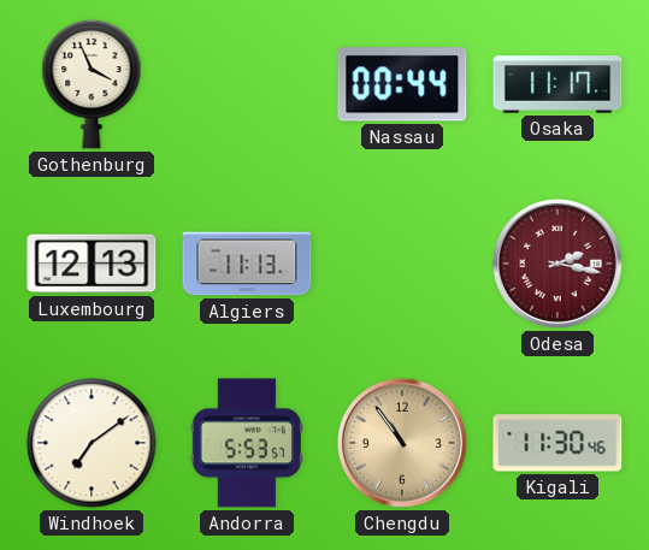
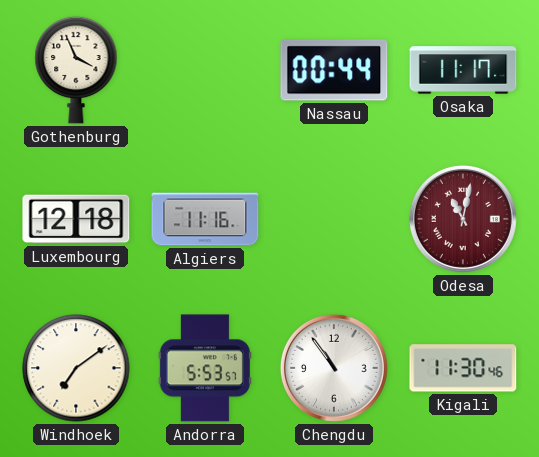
Luxembourg: 12:13 -> 12:18
Algiers: 11:13 -> 11:16
Odesa: 2:17 -> 11:02
Chengdu dial: champagne -> white
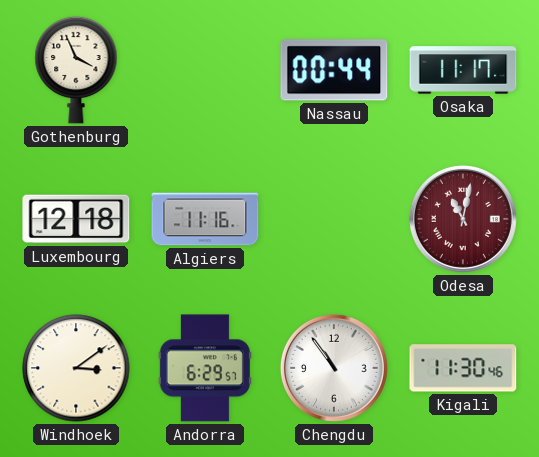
Windhoek: 7:09 -> 3:09
Andorra: 5:53 -> 6:29
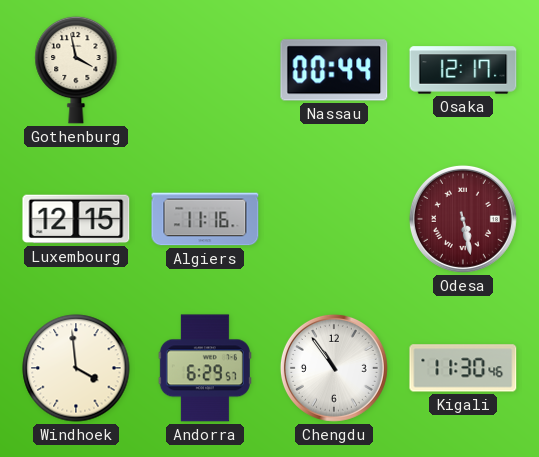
Gothenburg: 3:56 -> 3:58
Osaka: 11:17 -> 12:17
Luxembourg: 12:18 -> 12:15
Odesa: 11:02 -> 5:28
Windhoek: 3:09 -> 3:59
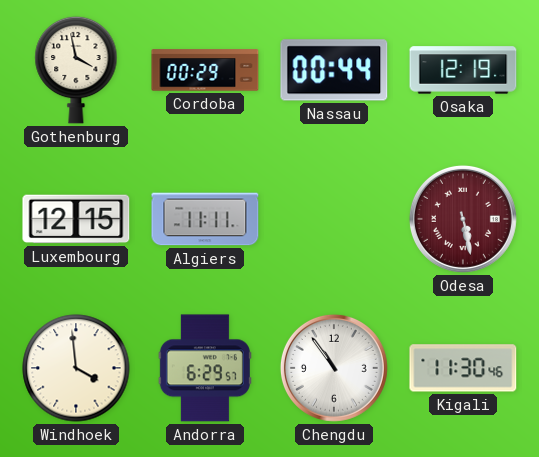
Cordoba: none -> 00:29
Osaka: 12:17 -> 12:19
Algiers: 11:16 -> 11:11
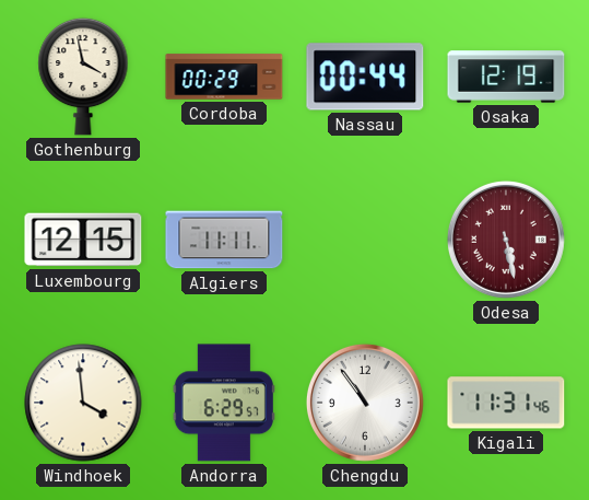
Kigali: 11:30 -> 11:31
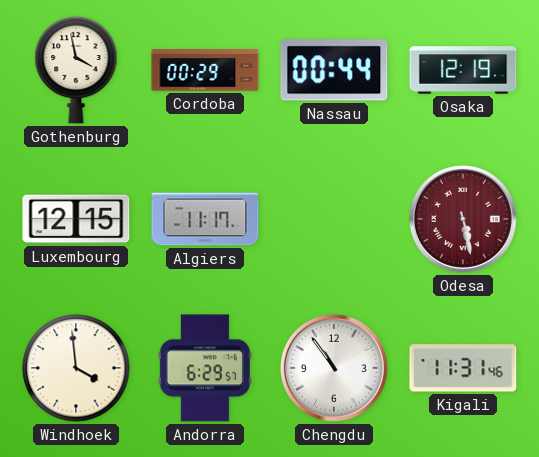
Algiers: 11:11 -> 11:17
